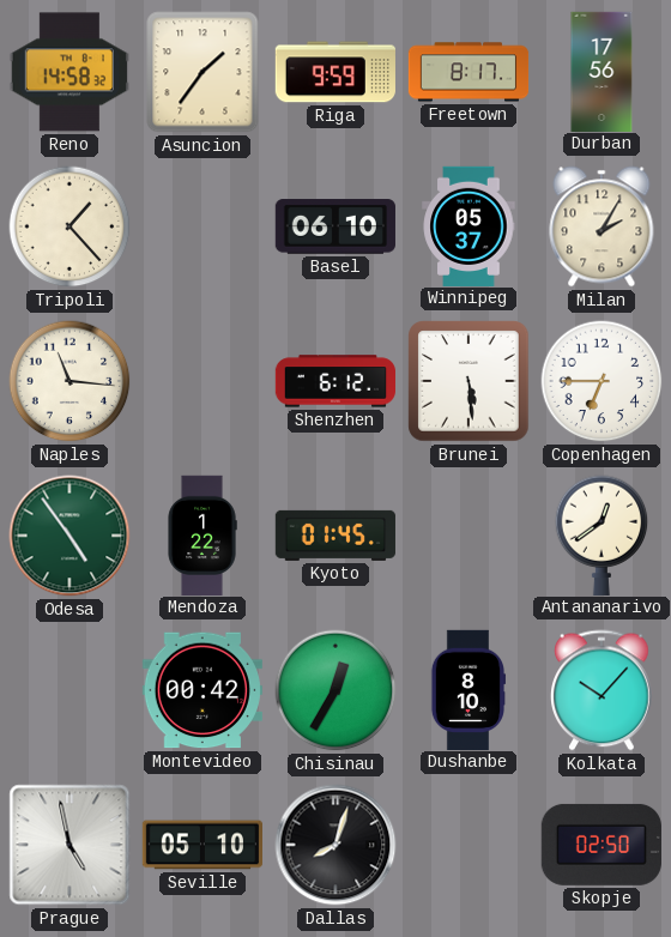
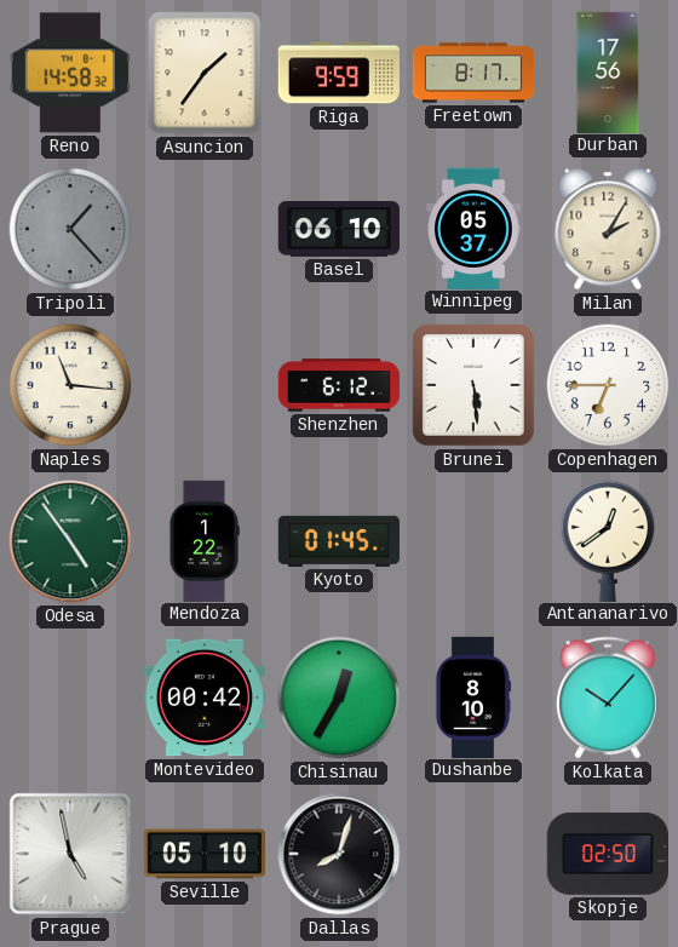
Tripoli dial: cream -> grey
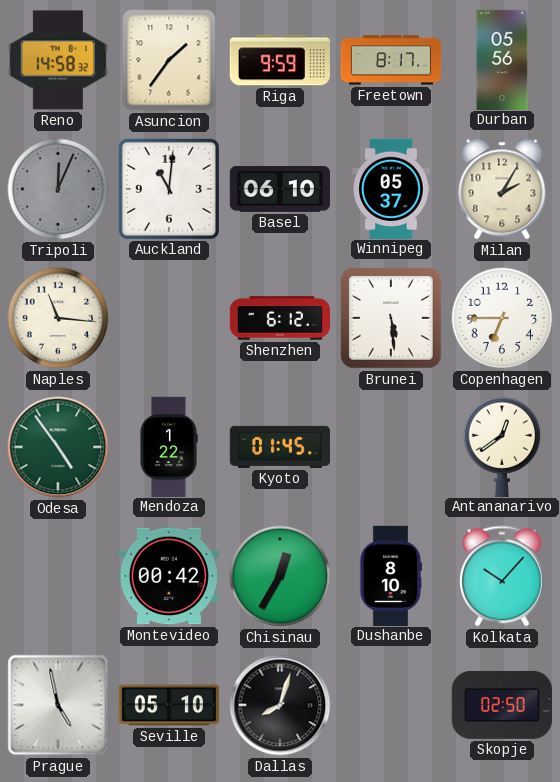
Durban: 17:56 -> 05:56
Tripoli: 1:23 -> 12:04
Auckland: none -> 11:01
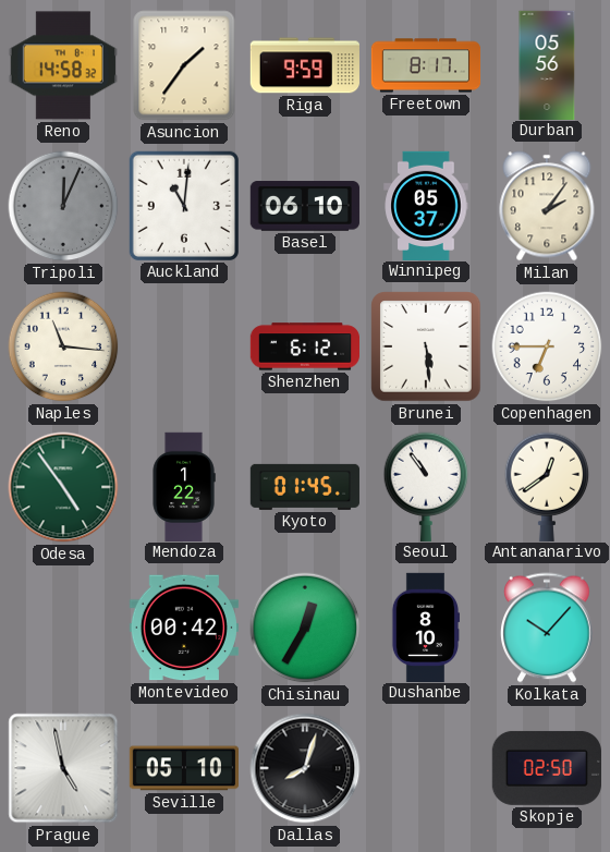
Milan: 2:05 -> 2:06
Seoul: none -> 10:54
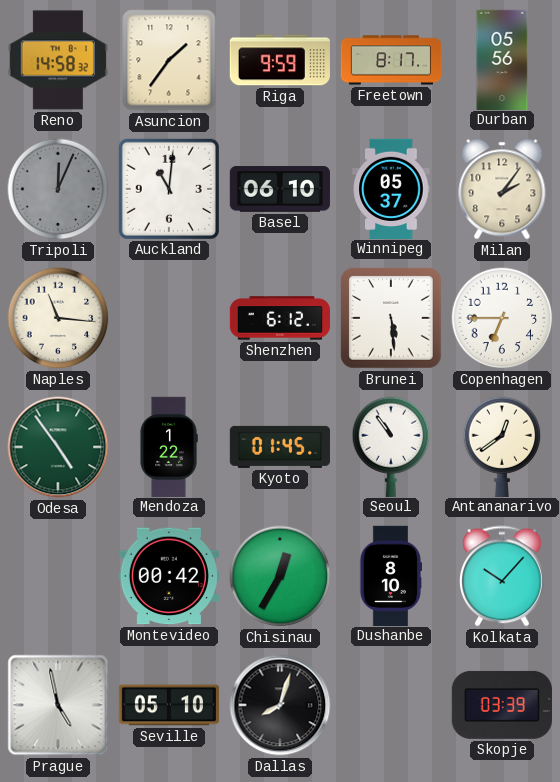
Skopje: 02:50 -> 03:39
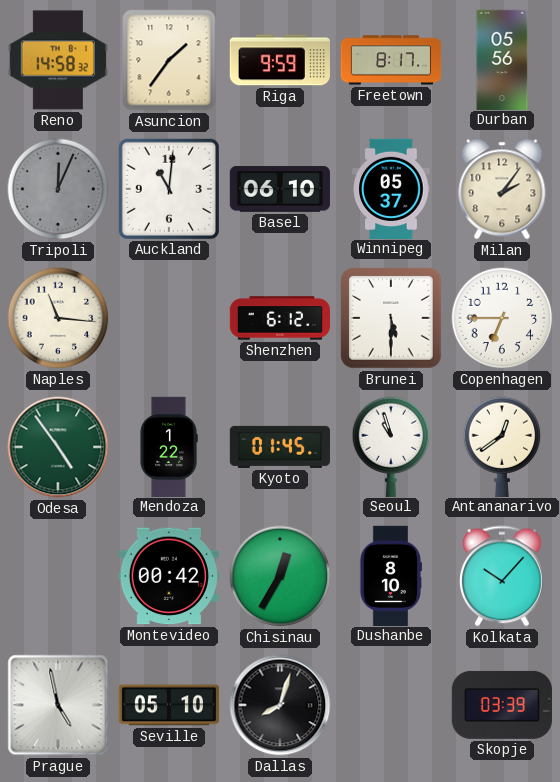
Brunei: 5:29 -> 5:30
Seoul: 10:54 -> 10:57
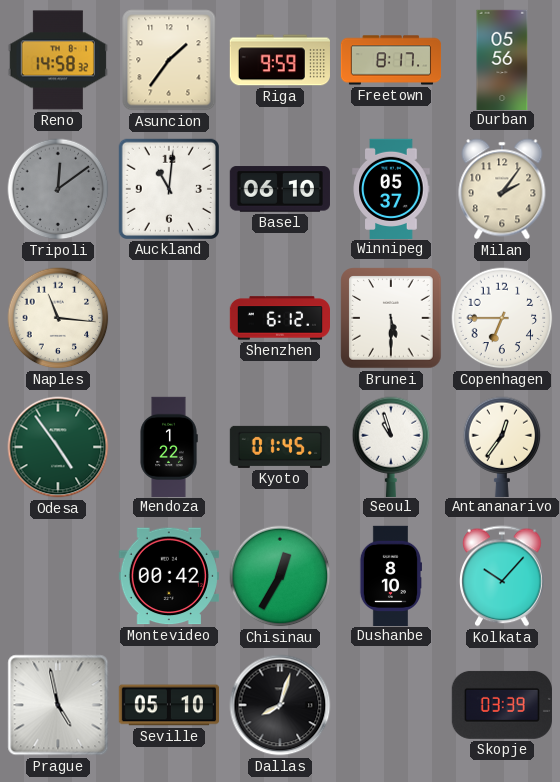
Tripoli: 12:04 -> 12:09
Antananarivo: 12:39 -> 12:36
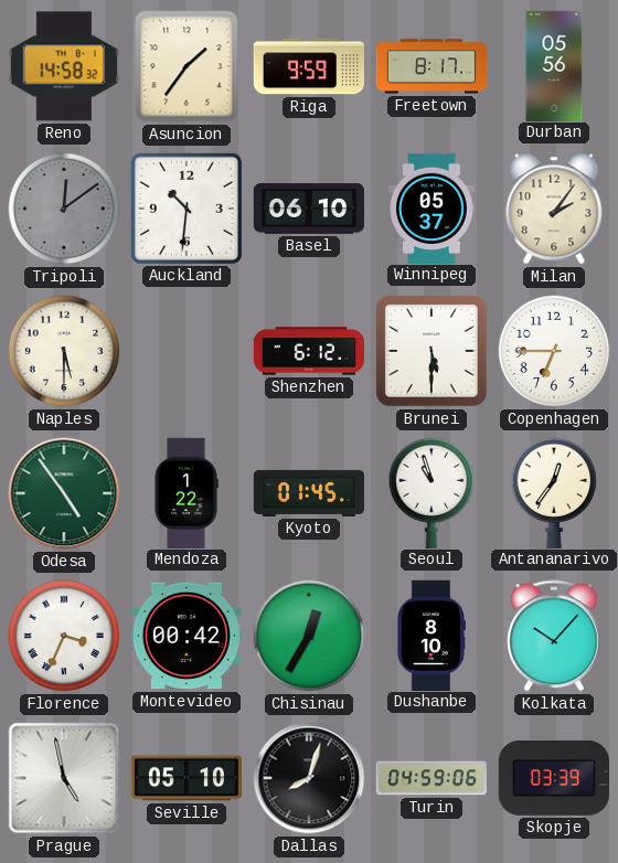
Auckland: 11:01 -> 10:31
Naples: 11:16 -> 5:30
Florence: none -> 3:34
Turin: none -> 04:59
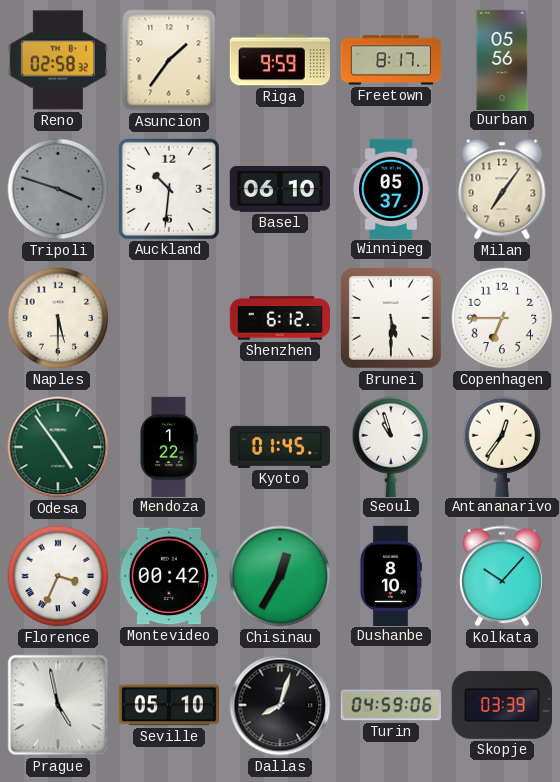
Reno: 14:58 -> 02:58
Tripoli: 12:09 -> 3:48
Milan: 2:06 -> 7:06
